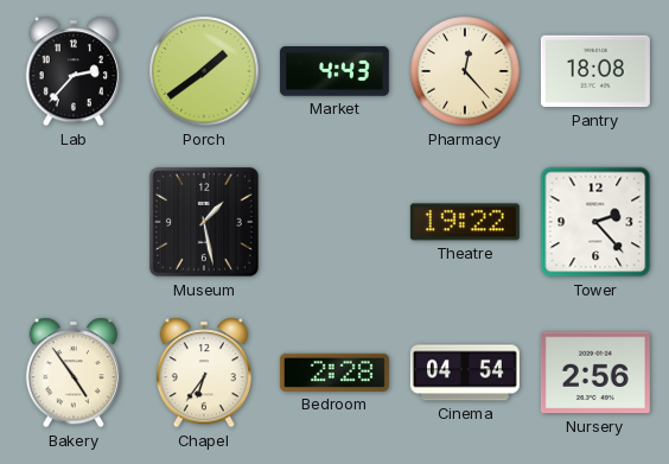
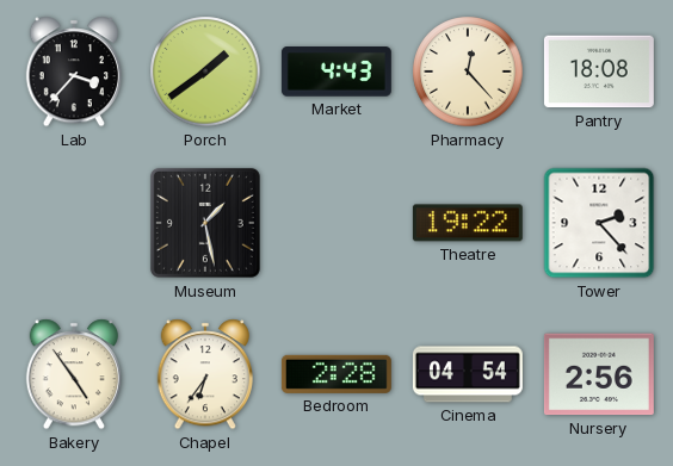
Lab: 2:37 -> 3:37
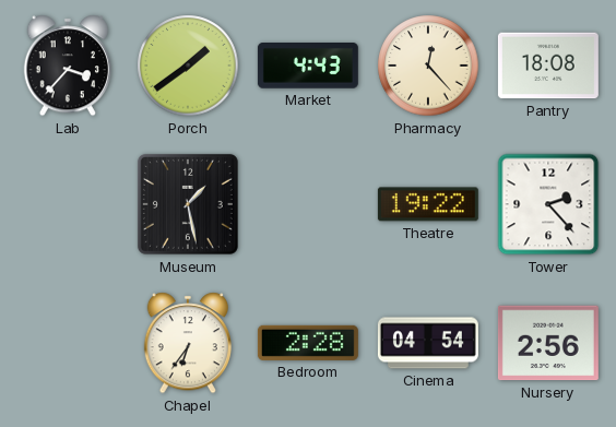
Bakery: 4:54 -> none
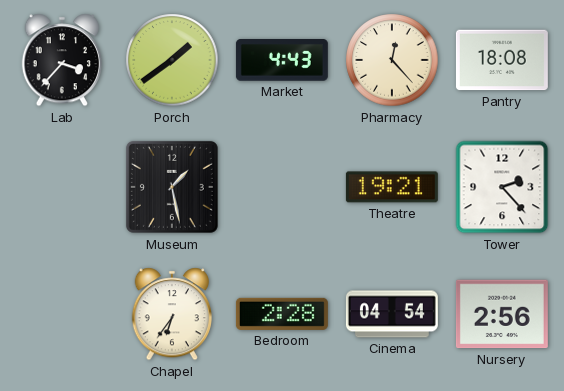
Theatre: 19:22 -> 19:21
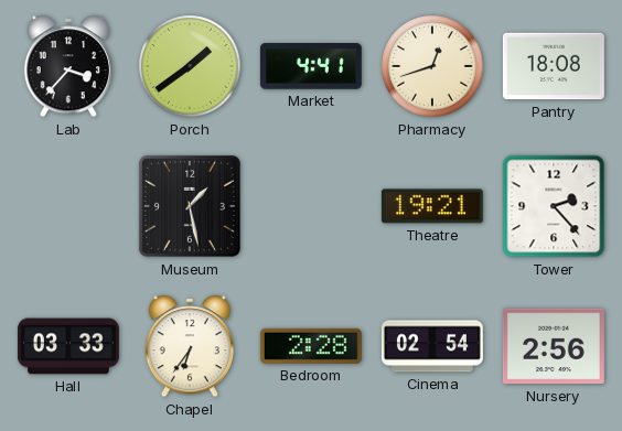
Market: 4:43 -> 4:41
Pharmacy: 12:23 -> 12:42
Hall: none -> 03:33
Cinema: 04:54 -> 02:54
